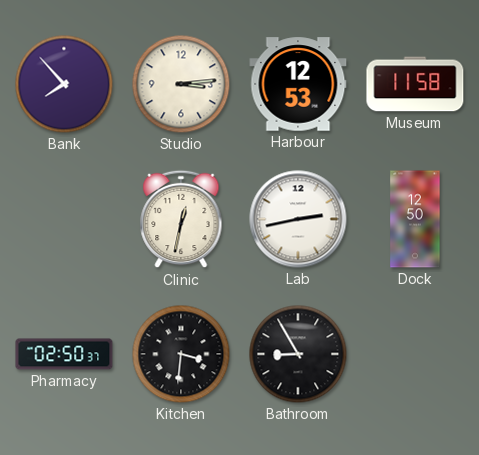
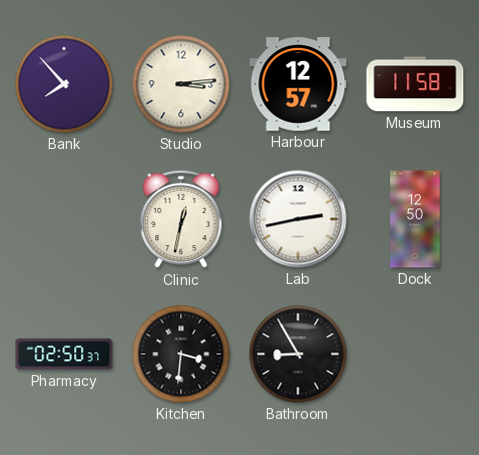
Harbour: 12:53 -> 12:57
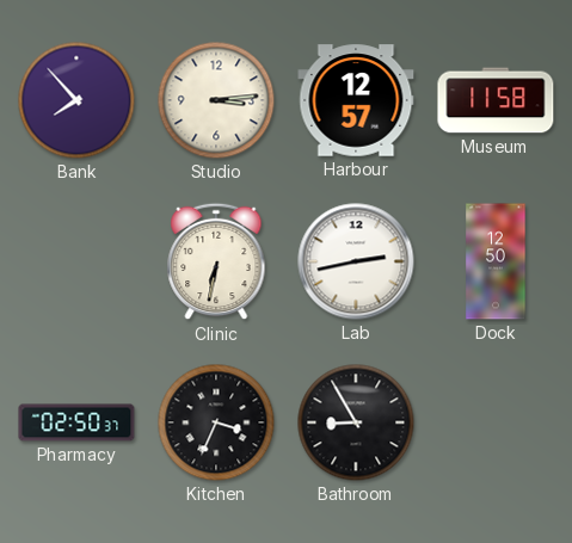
Clinic: 12:32 -> 6:32
Kitchen: 3:31 -> 3:34
